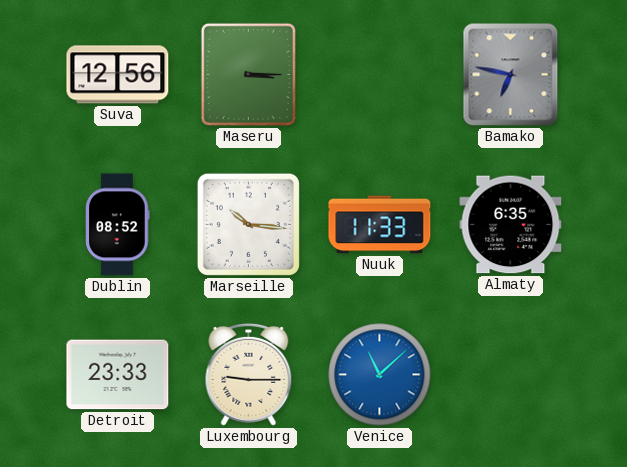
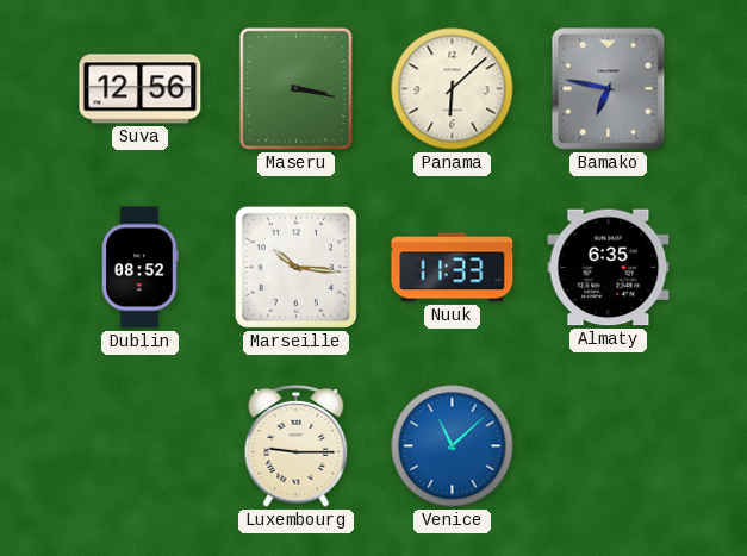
Maseru: 3:15 -> 3:17
Panama: none -> 6:08
Detroit: 23:33 -> none
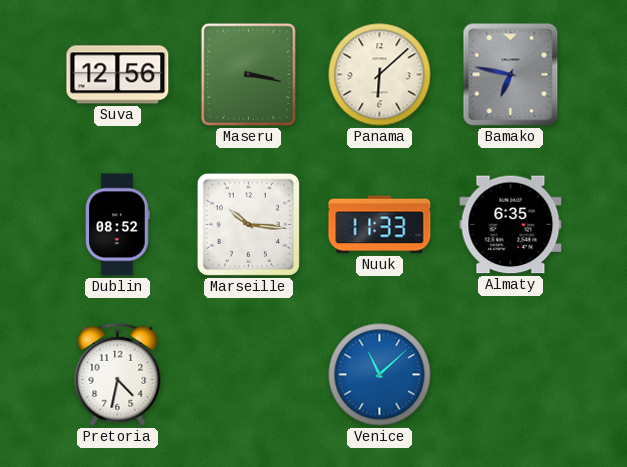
Pretoria: none -> 4:32
Luxembourg: 9:15 -> none
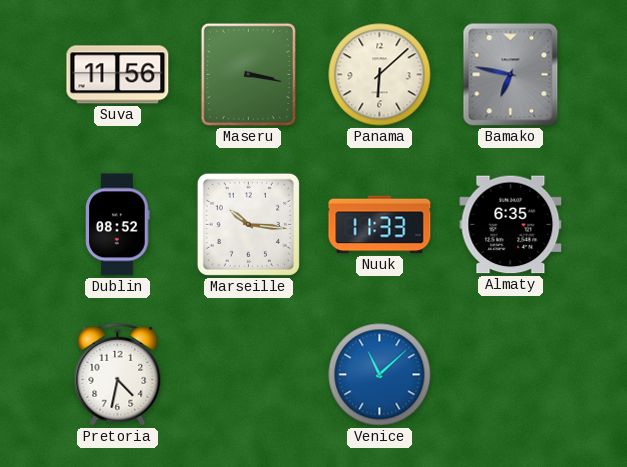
Suva: 12:56 -> 11:56
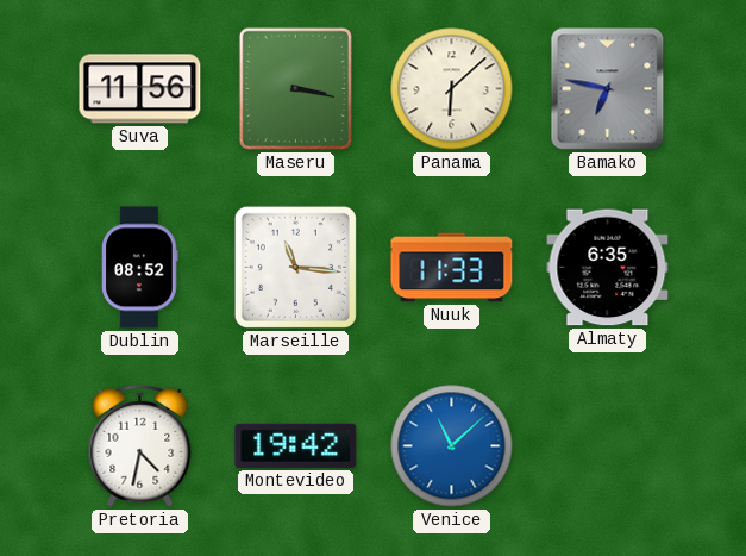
Marseille: 10:16 -> 11:16
Montevideo: none -> 19:42
